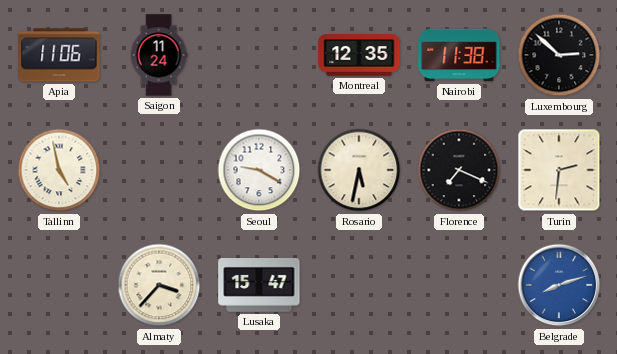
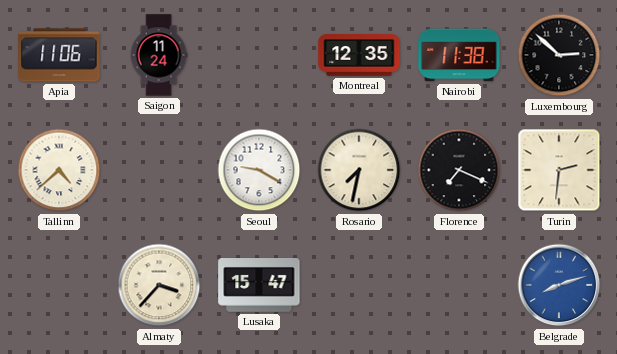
Tallinn: 4:58 -> 4:38
Rosario: 5:32 -> 7:32
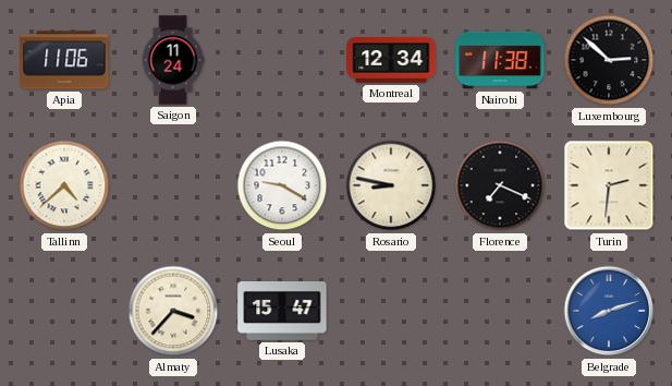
Montreal: 12:35 -> 12:34
Rosario: 7:32 -> 8:47
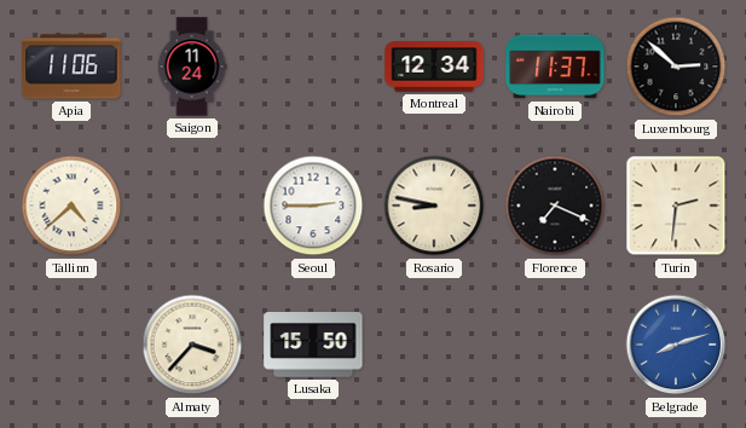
Nairobi: 11:38 -> 11:37
Seoul: 9:20 -> 2:45
Lusaka: 15:47 -> 15:50
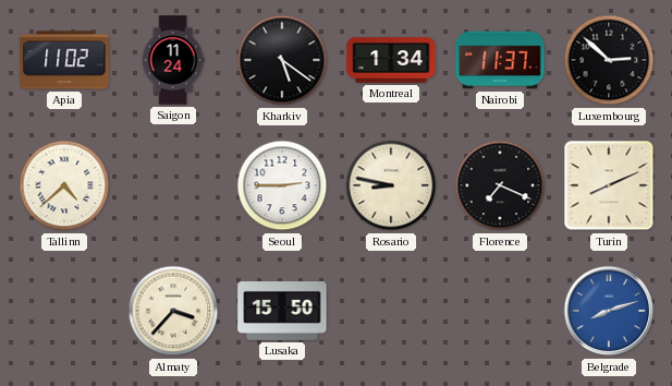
Apia: 11:06 -> 11:02
Kharkiv: none -> 5:21
Montreal: 12:34 -> 1:34
Turin: 2:31 -> 8:11
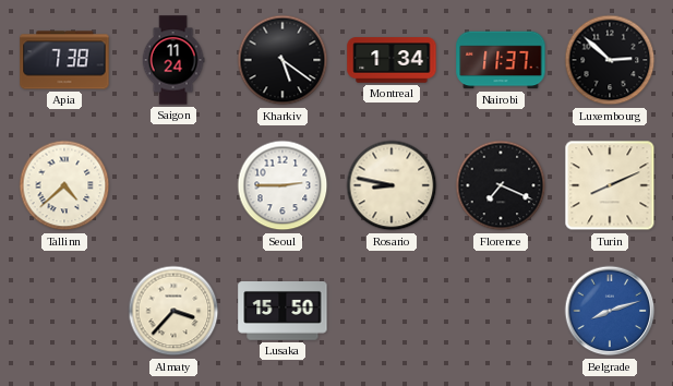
Apia: 11:02 -> 7:38
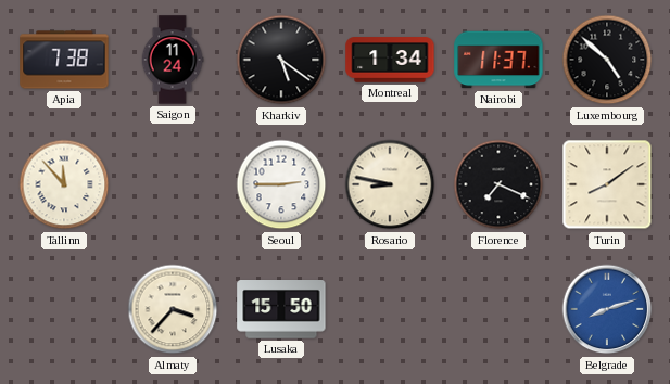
Luxembourg: 2:52 -> 4:52
Tallinn: 4:38 -> 11:53
Turin: 8:11 -> 8:09
